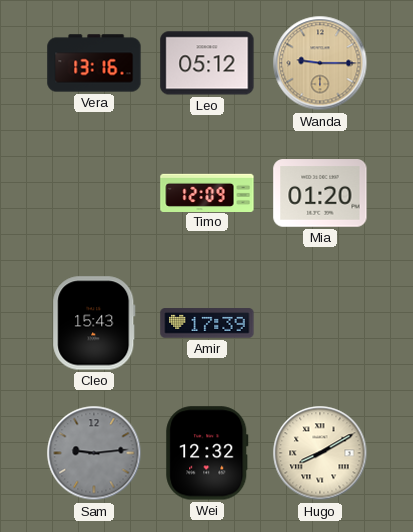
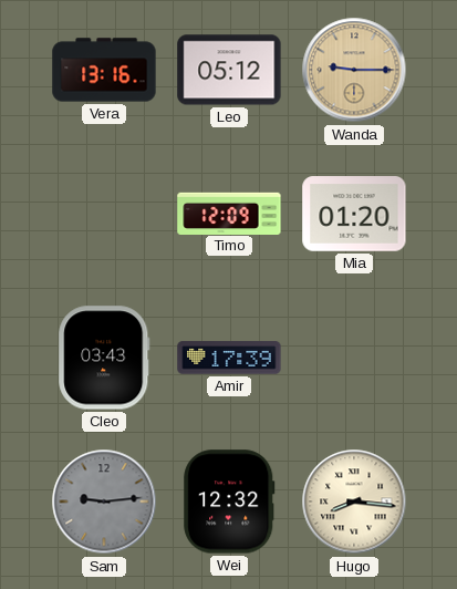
Cleo: 15:43 -> 03:43
Hugo: 8:10 -> 8:16
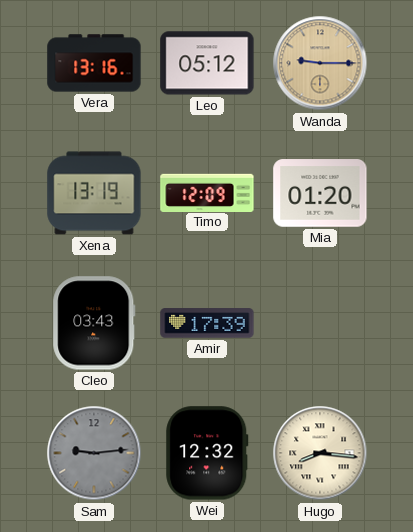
Xena: none -> 13:19
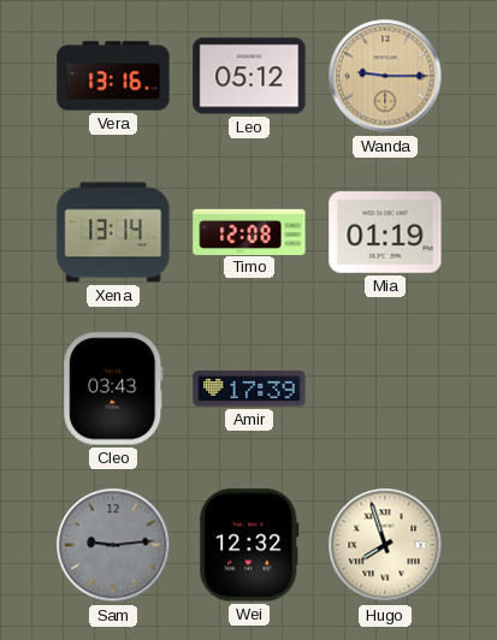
Xena: 13:19 -> 13:14
Timo: 12:09 -> 12:08
Mia: 01:20 -> 01:19
Hugo: 8:16 -> 7:57
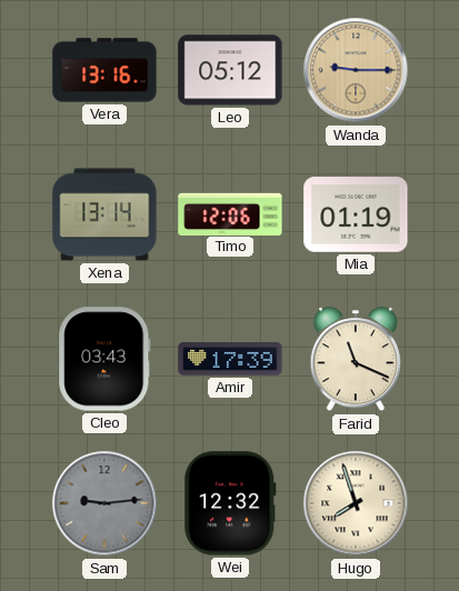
Timo: 12:08 -> 12:06
Farid: none -> 11:19
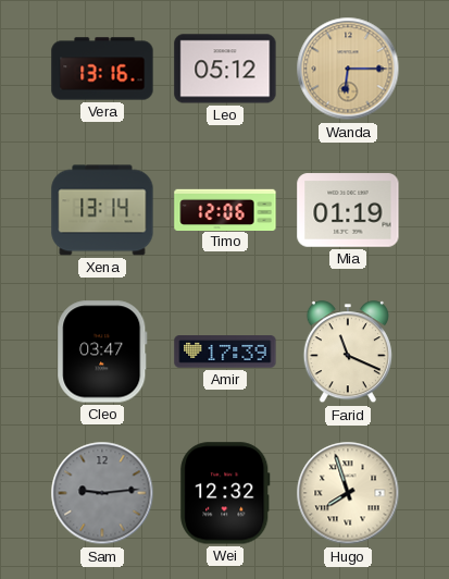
Wanda: 9:15 -> 6:15
Cleo: 03:43 -> 03:47
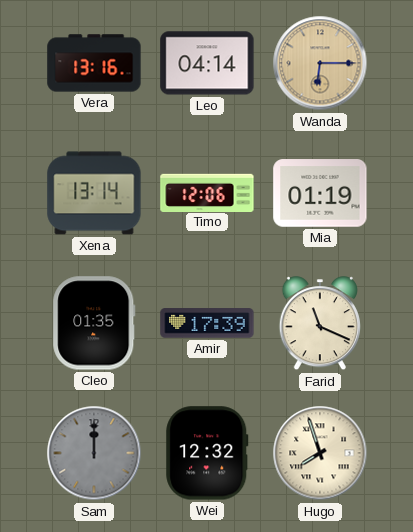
Leo: 05:12 -> 04:14
Cleo: 03:47 -> 01:35
Sam: 9:14 -> 12:00
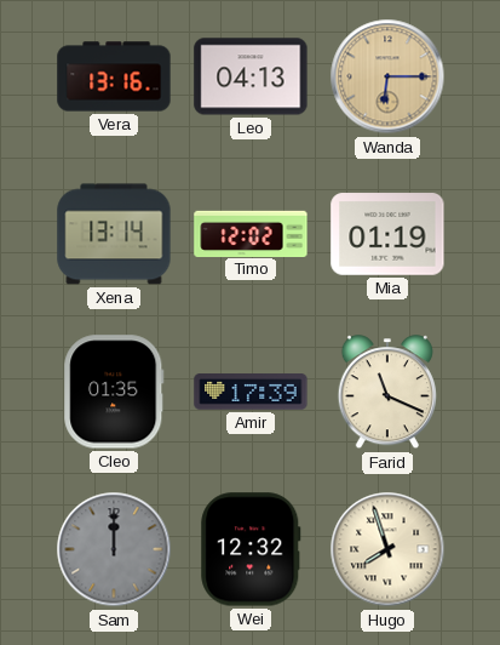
Leo: 04:14 -> 04:13
Timo: 12:06 -> 12:02
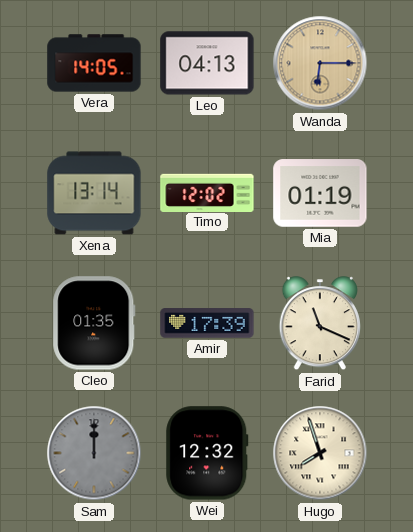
Vera: 13:16 -> 14:05
